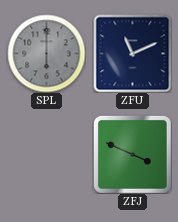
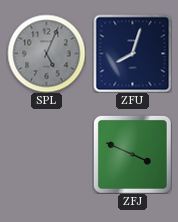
SPL: 6:00 -> 5:04
ZFU: 11:11 -> 8:03
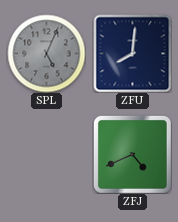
ZFU: 8:03 -> 8:01
ZFJ: 3:49 -> 4:41
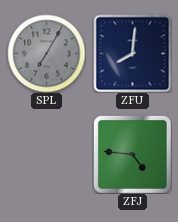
SPL: 5:04 -> 7:05
ZFJ: 4:41 -> 4:46
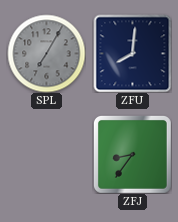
ZFJ: 4:46 -> 8:36
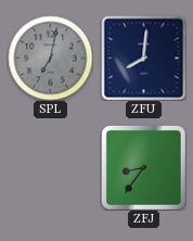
SPL: 7:05 -> 7:02
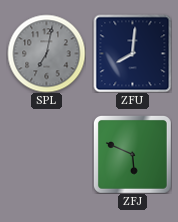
ZFJ: 8:36 -> 5:49
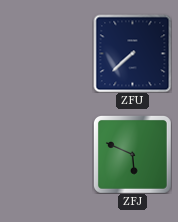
SPL: 7:02 -> none
ZFU: 8:01 -> 7:38
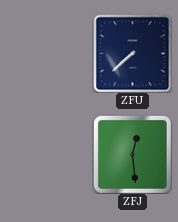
ZFJ: 5:49 -> 12:29
